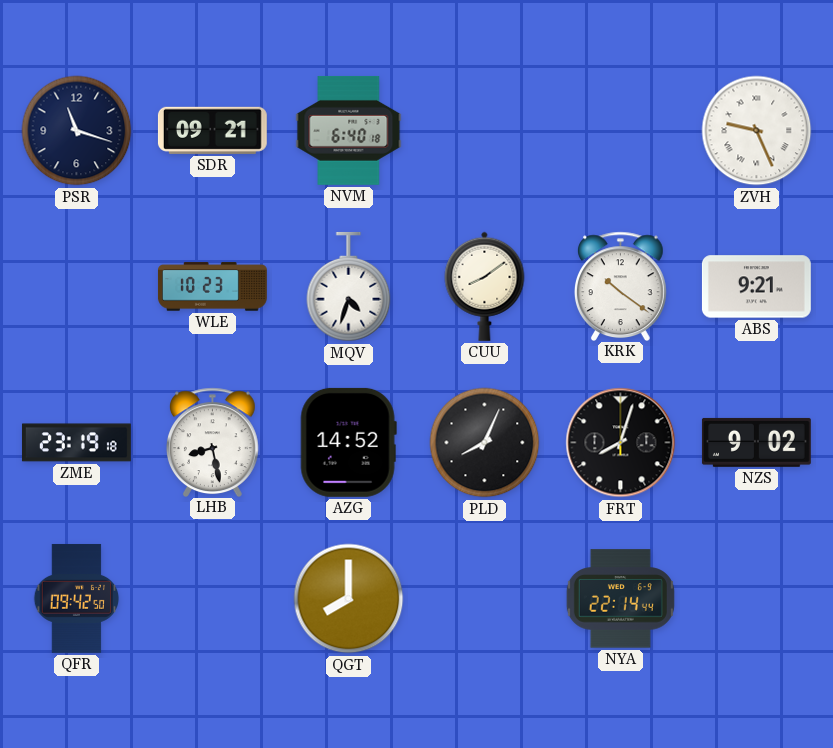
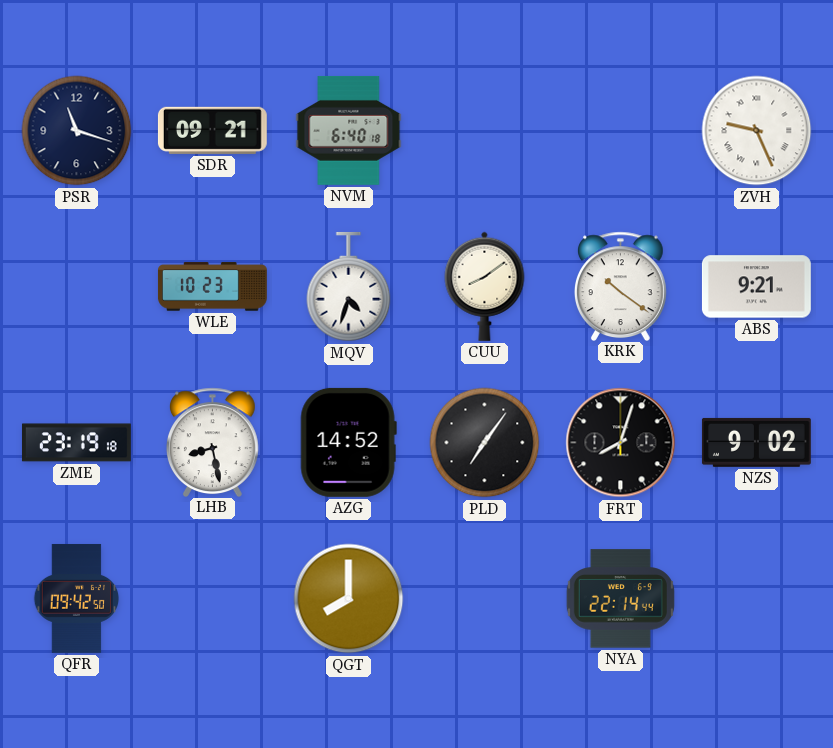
PLD: 8:04 -> 7:06
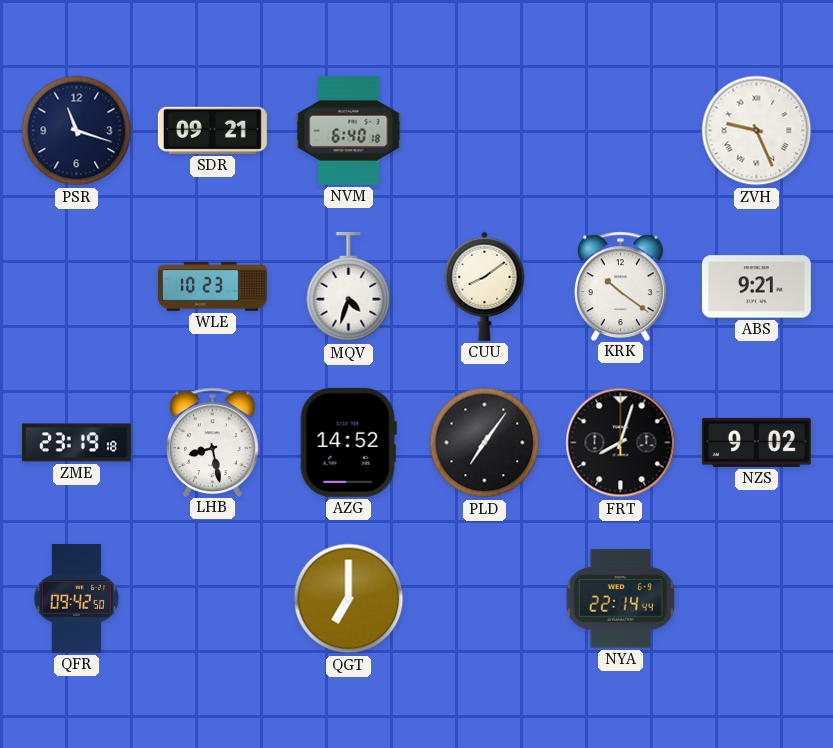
QGT: 8:00 -> 7:00
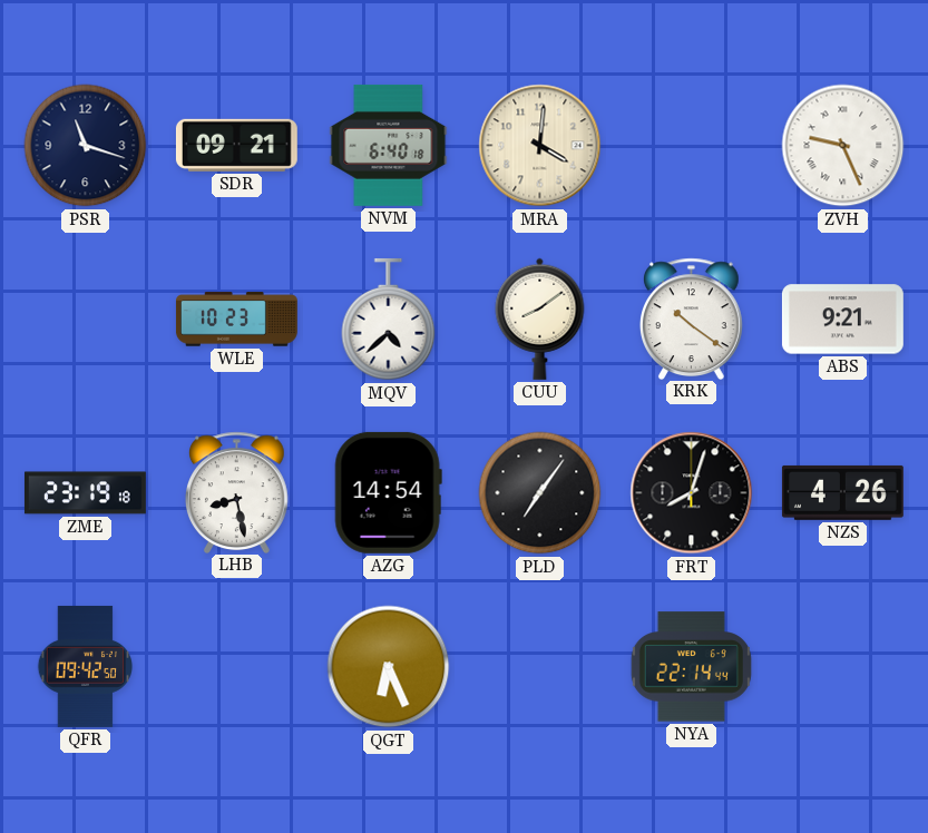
MRA: none -> 4:01
MQV: 4:33 -> 4:38
AZG: 14:52 -> 14:54
NZS: 9:02 -> 4:26
QGT: 7:00 -> 6:26
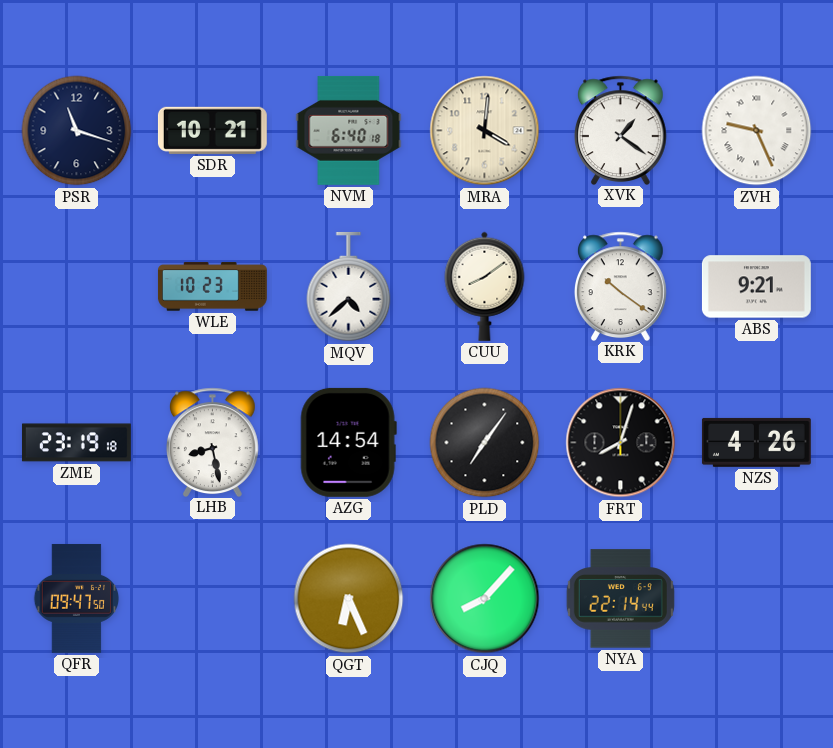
SDR: 09:21 -> 10:21
XVK: none -> 1:21
QFR: 09:42 -> 09:47
CJQ: none -> 8:07
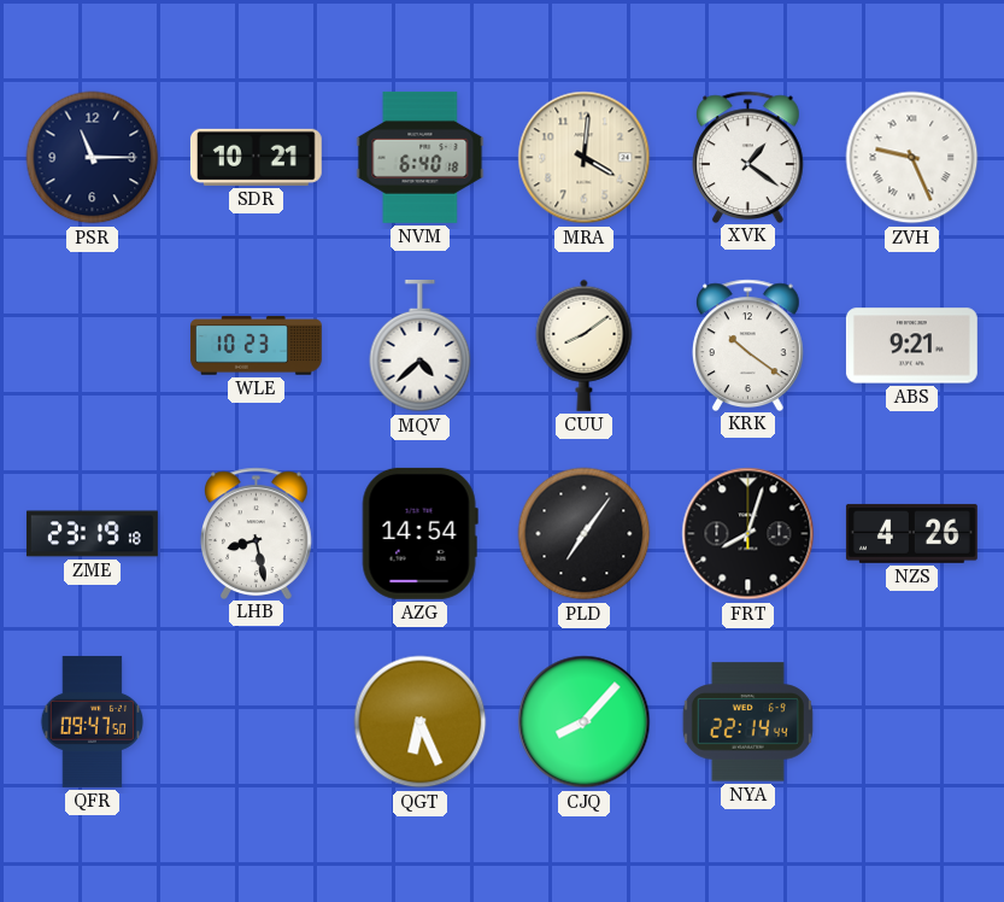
PSR: 11:18 -> 11:15
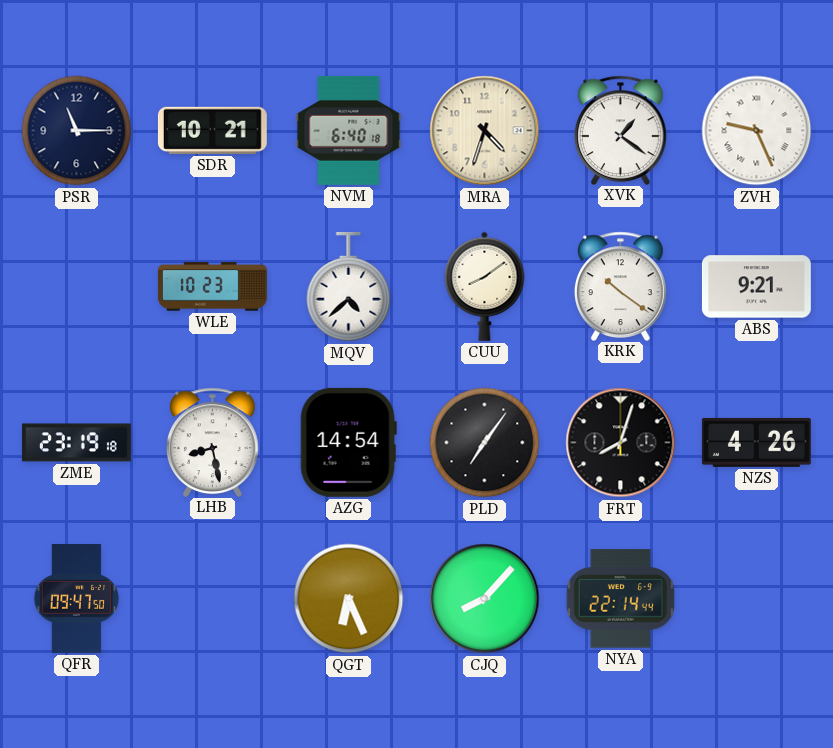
MRA: 4:01 -> 4:33
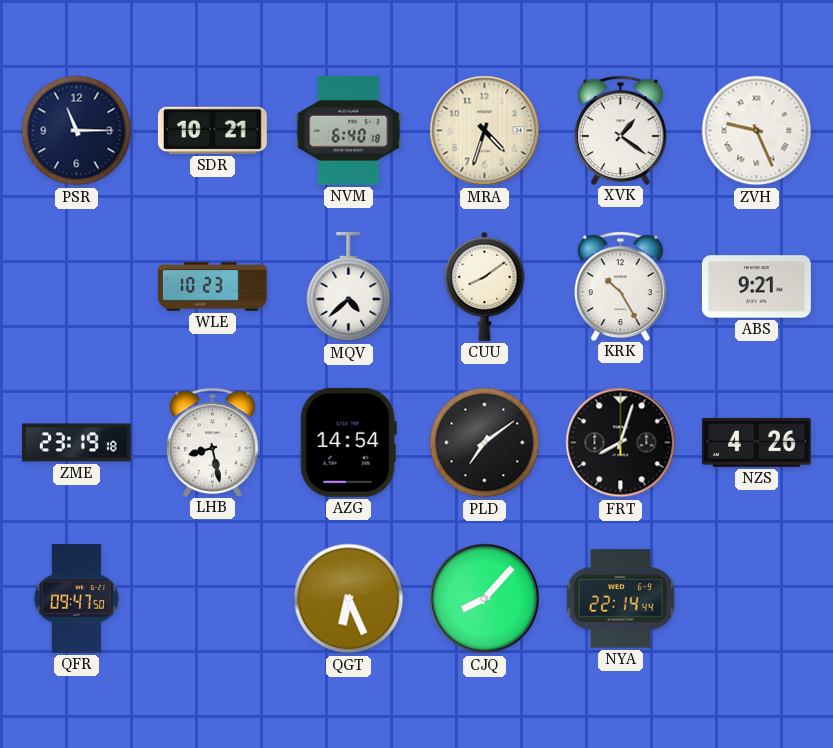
KRK: 10:21 -> 10:25
PLD: 7:06 -> 7:09
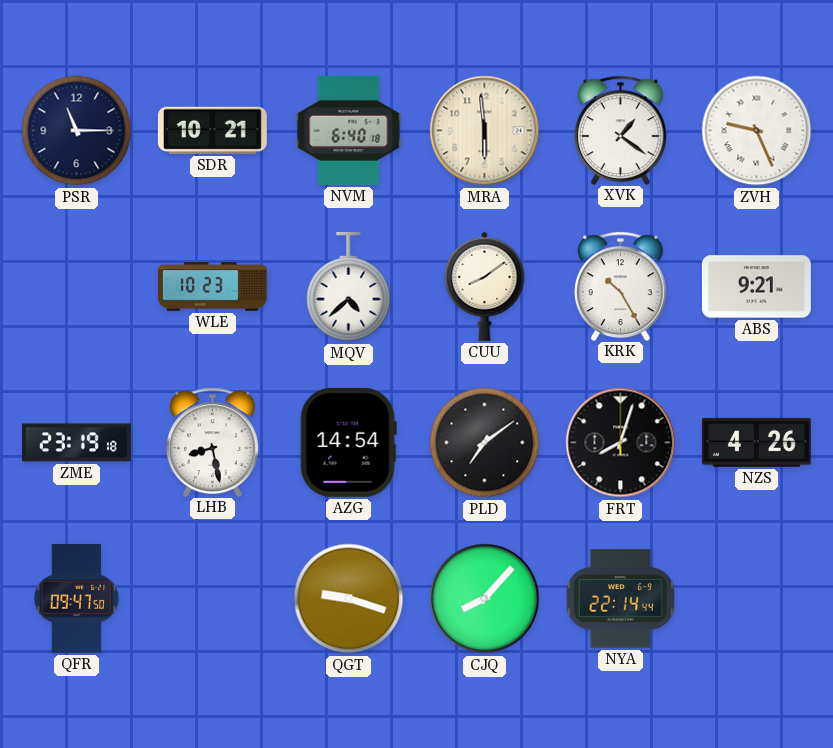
MRA: 4:33 -> 5:59
QGT: 6:26 -> 9:18
